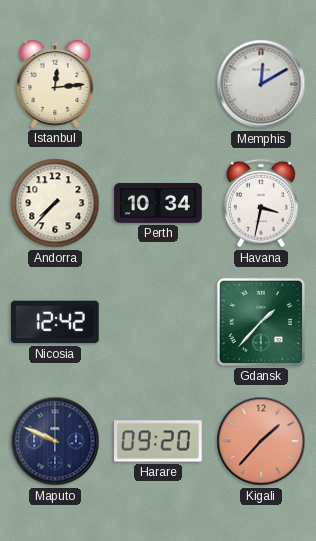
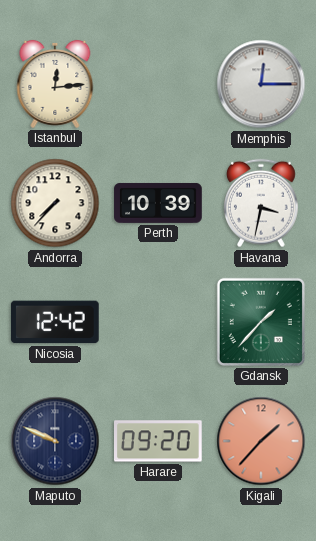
Memphis: 12:10 -> 12:15
Perth: 10:34 -> 10:39
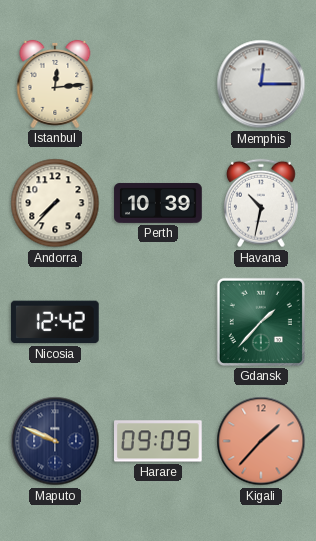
Havana: 3:32 -> 10:32
Harare: 09:20 -> 09:09
